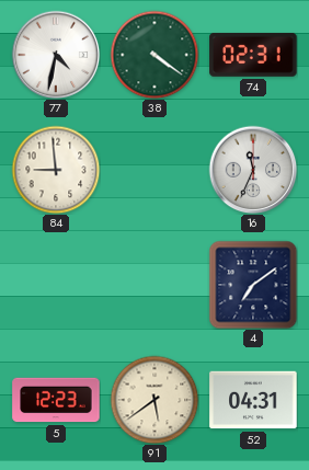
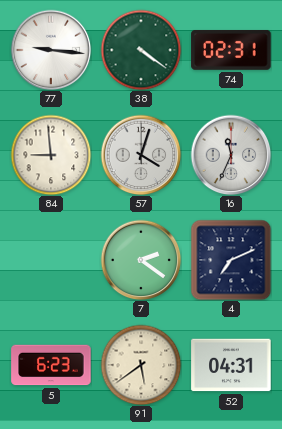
77: 4:32 -> 9:16
57: none -> 4:03
7: none -> 2:21
4: 7:09 -> 7:11
5: 12:23 -> 6:23
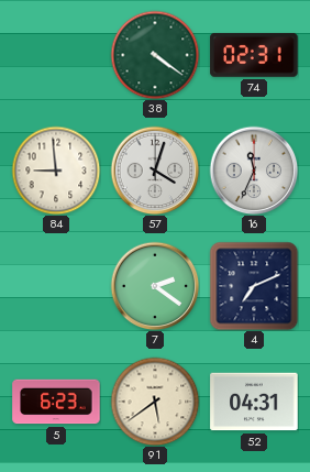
77: 9:16 -> none
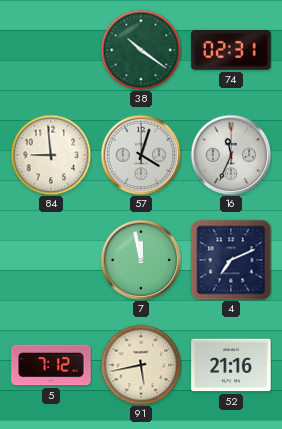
38: 4:21 -> 10:21
7: 2:21 -> 11:58
5: 6:23 -> 7:12
91: 5:39 -> 5:43
52: 04:31 -> 21:16
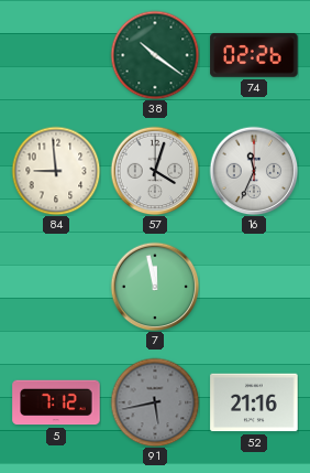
74: 02:31 -> 02:26
4: 7:11 -> none
91 dial: cream -> grey
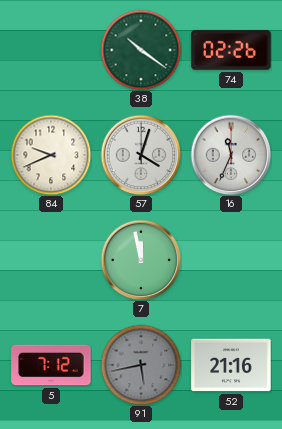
84: 8:59 -> 9:41
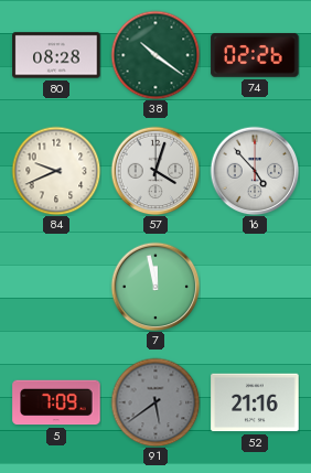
80: none -> 08:28
16: 11:34 -> 4:53
5: 7:12 -> 7:09
91: 5:43 -> 5:39
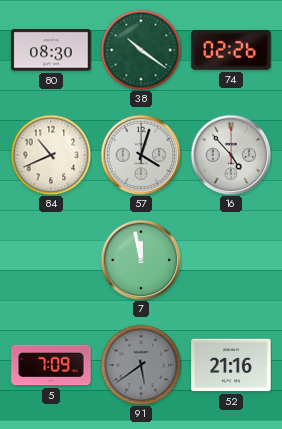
80: 08:28 -> 08:30
84: 9:41 -> 10:41
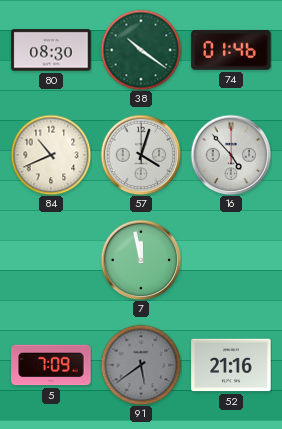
74: 02:26 -> 01:46
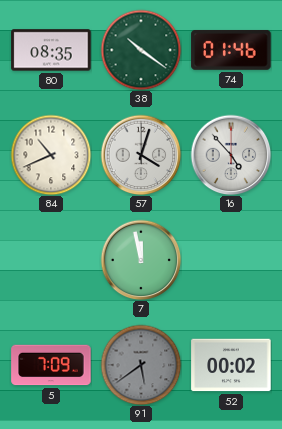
80: 08:30 -> 08:35
52: 21:16 -> 00:02
